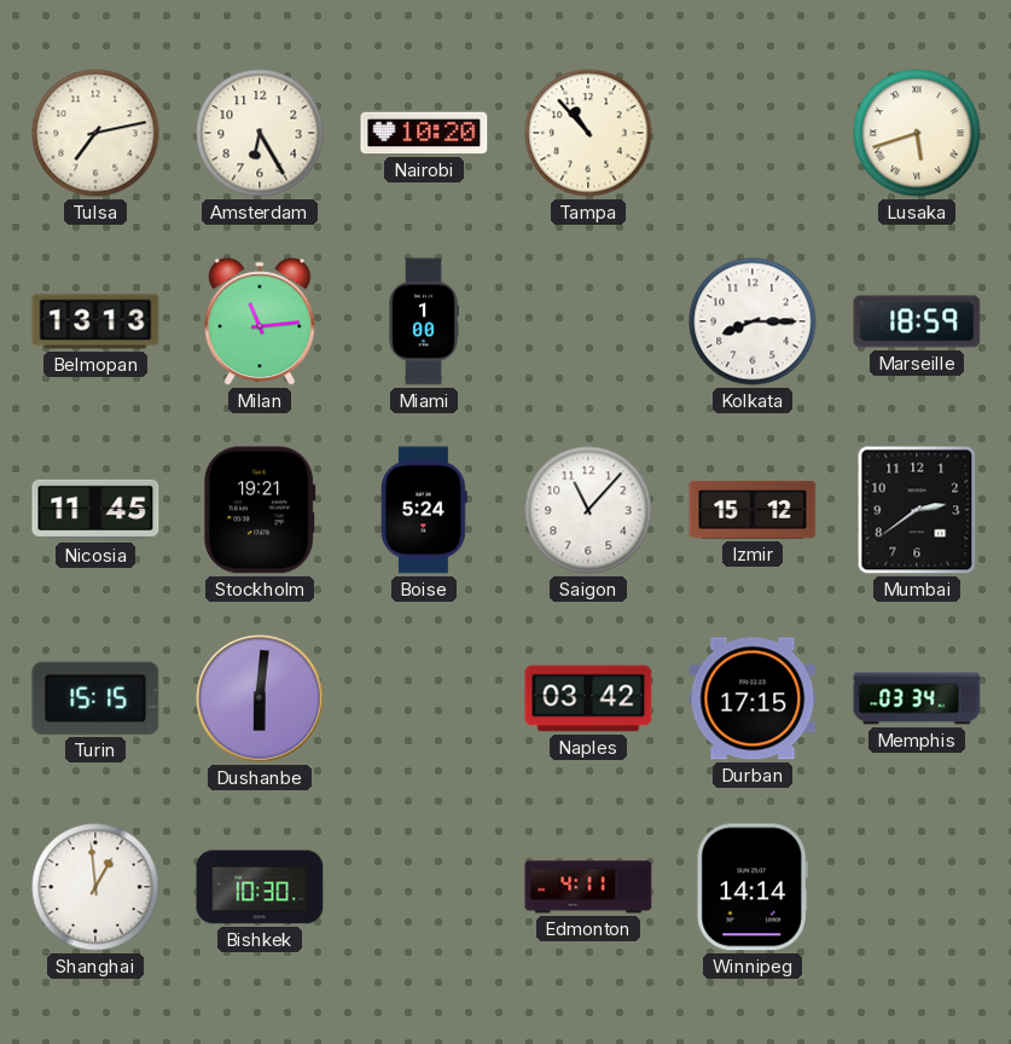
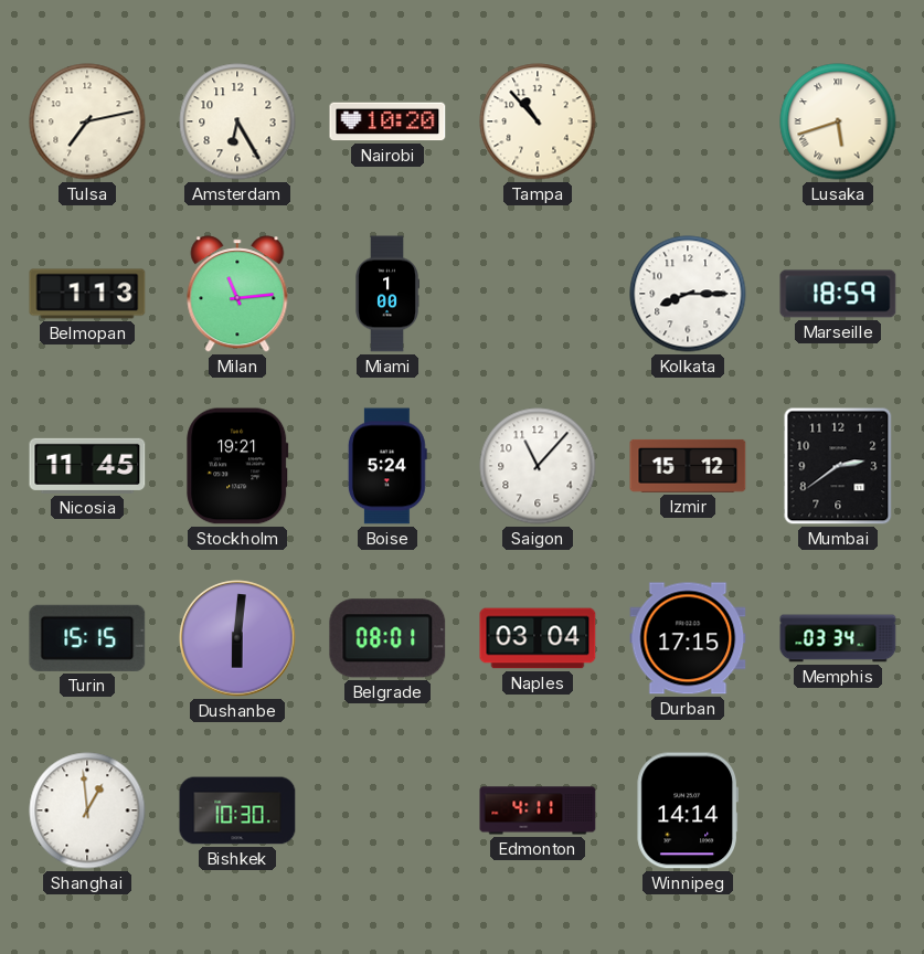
Belmopan: 13:13 -> 1:13
Belgrade: none -> 08:01
Naples: 03:42 -> 03:04
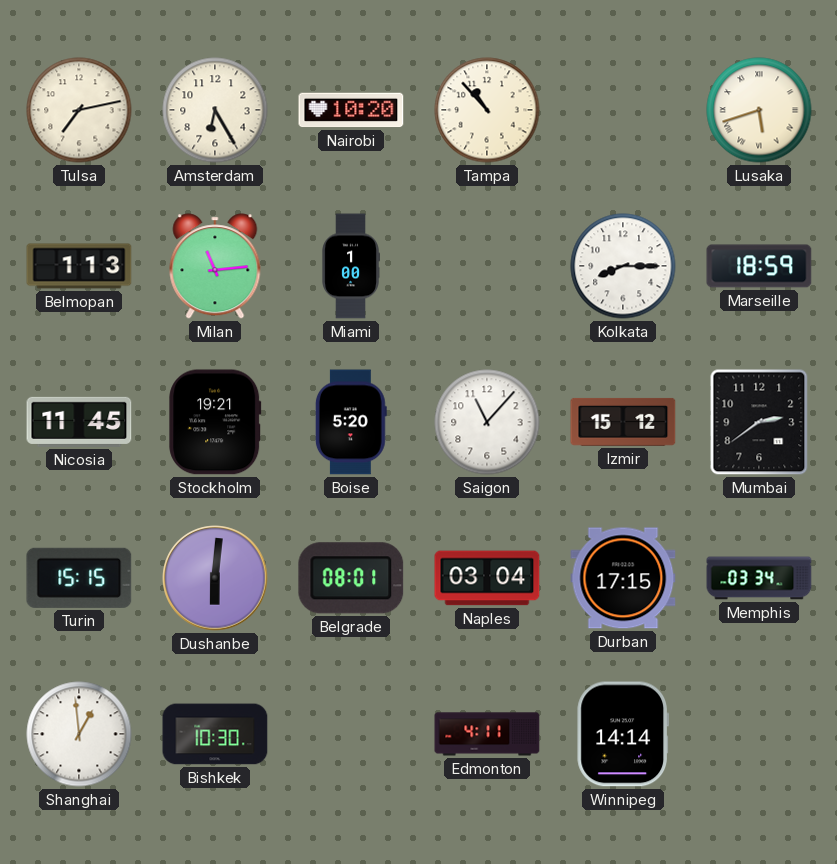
Boise: 5:24 -> 5:20
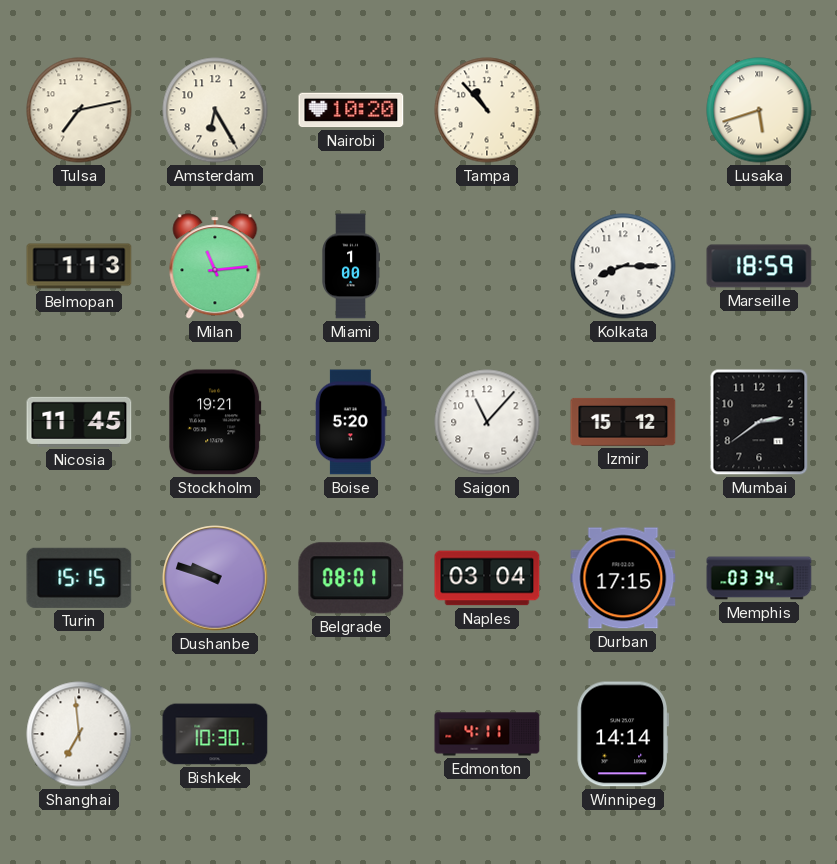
Dushanbe: 6:01 -> 9:48
Shanghai: 12:59 -> 6:59
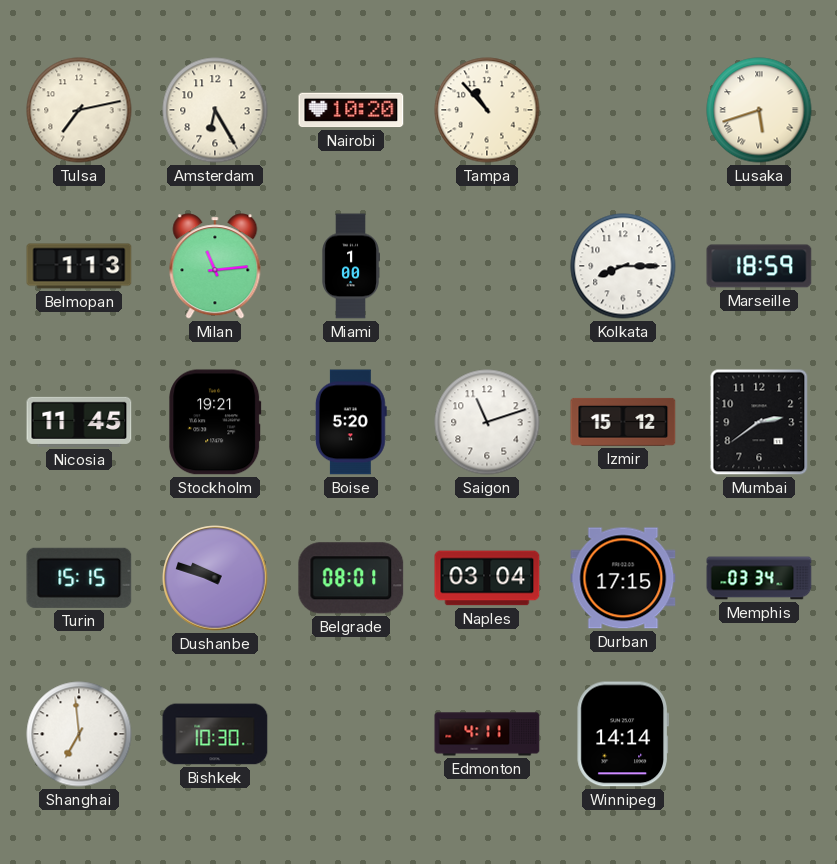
Saigon: 11:07 -> 11:12
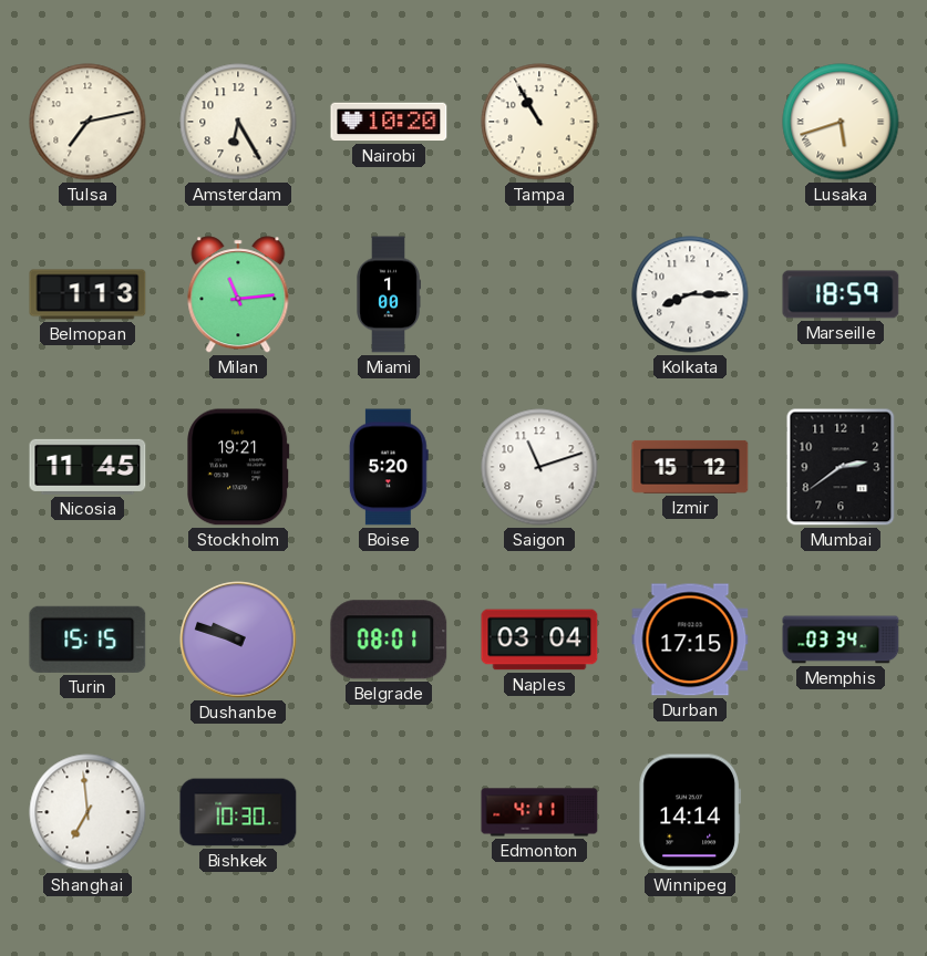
Tampa: 10:53 -> 10:55
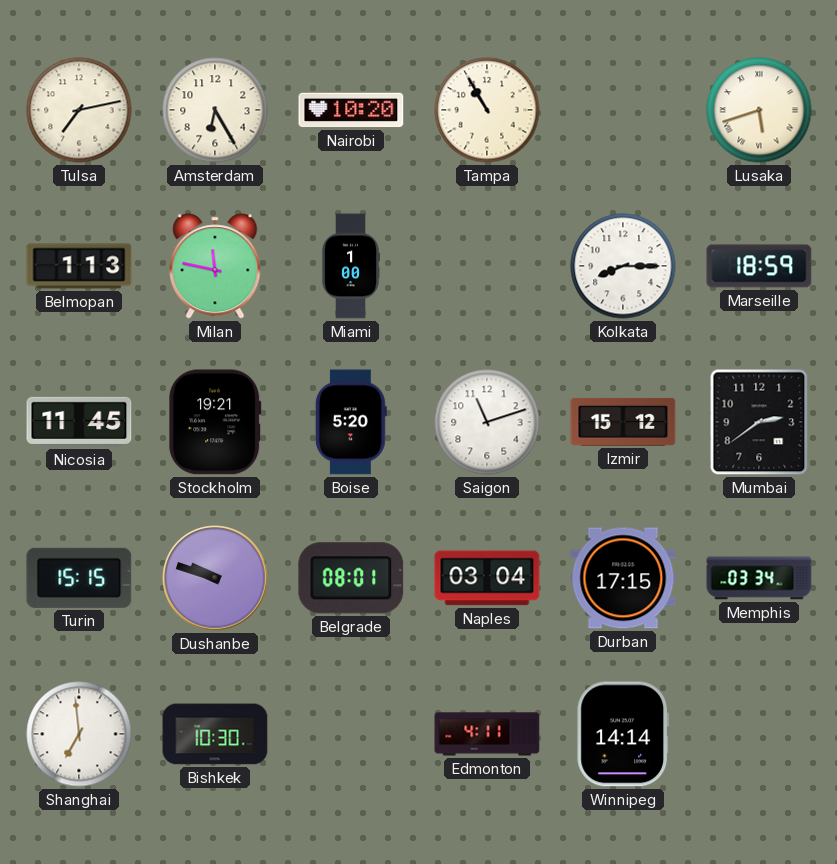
Milan: 11:14 -> 11:47
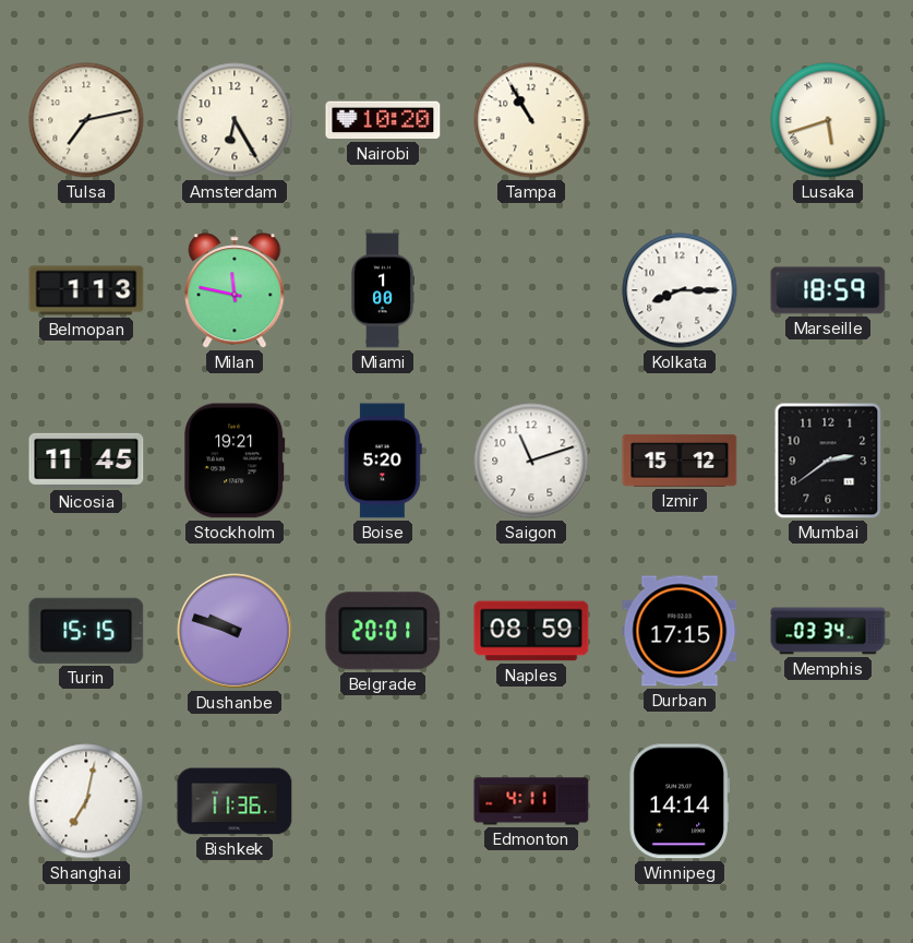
Belgrade: 08:01 -> 20:01
Naples: 03:04 -> 08:59
Shanghai: 6:59 -> 7:02
Bishkek: 10:30 -> 11:36
